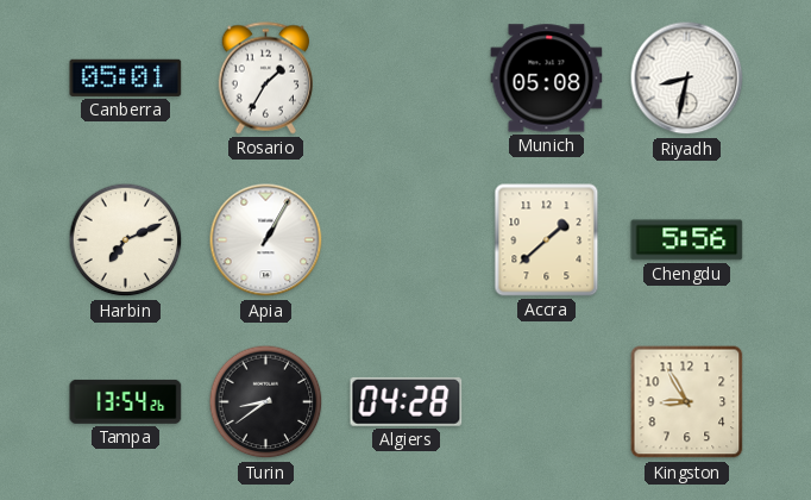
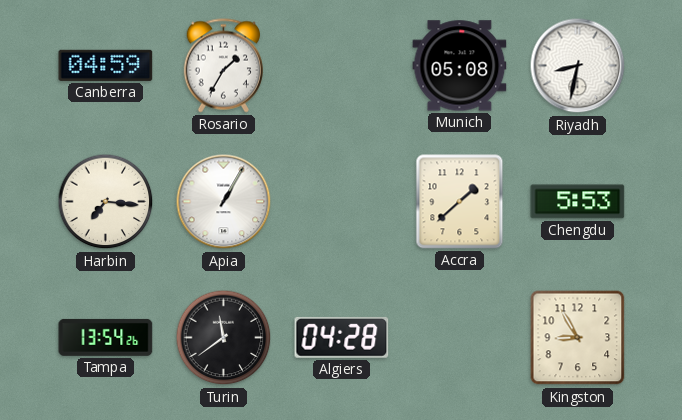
Canberra: 05:01 -> 04:59
Harbin: 7:11 -> 7:16
Chengdu: 5:56 -> 5:53
Turin: 8:39 -> 11:39
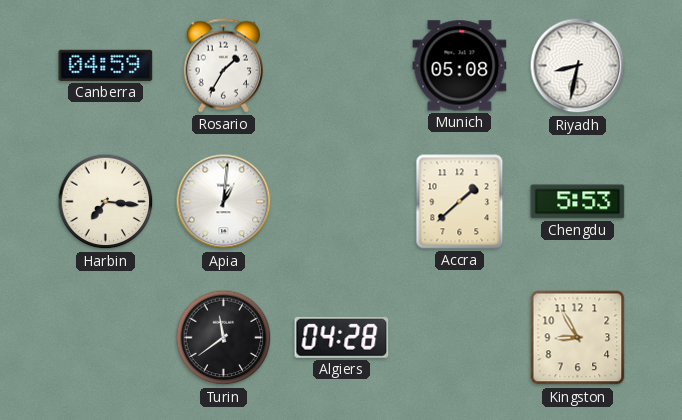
Apia: 1:05 -> 1:01
Tampa: 13:54 -> none
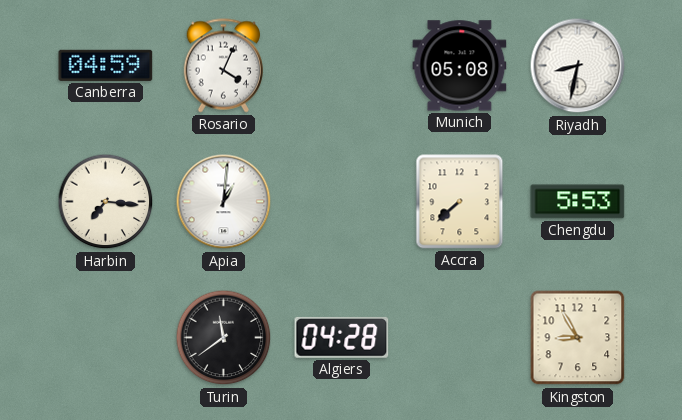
Rosario: 1:35 -> 4:04
Accra: 1:38 -> 7:38
